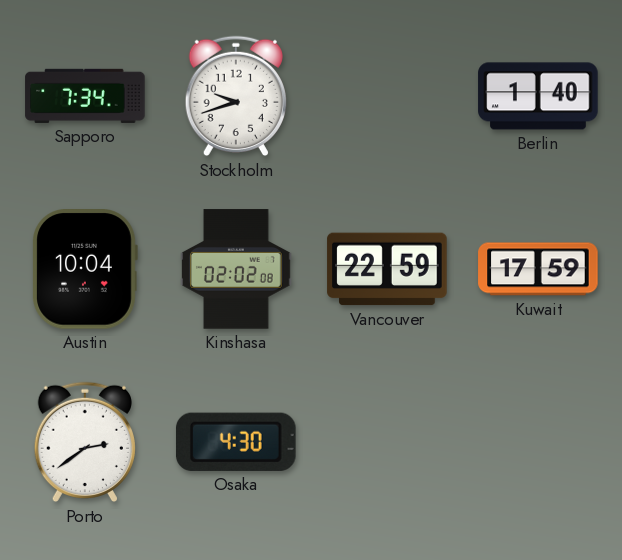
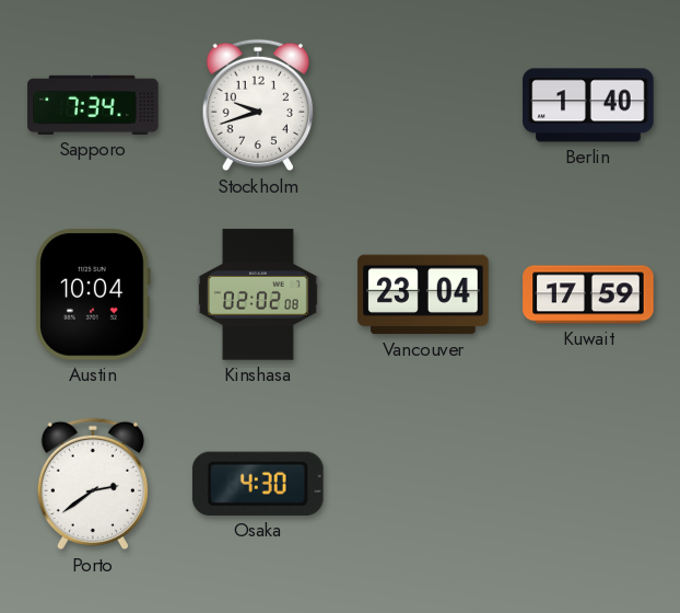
Vancouver: 22:59 -> 23:04
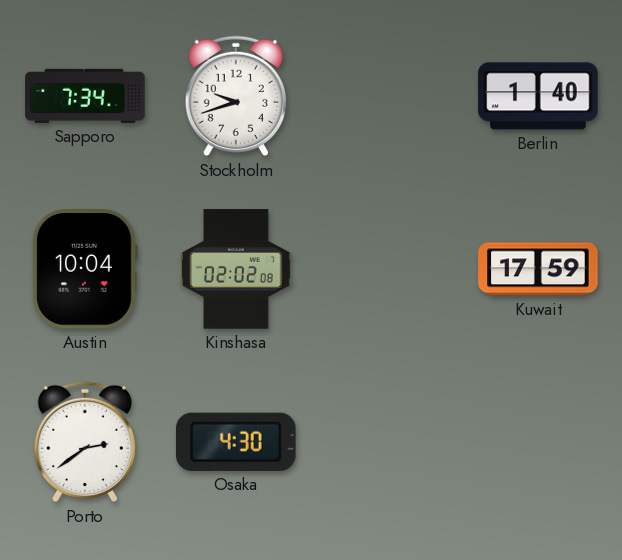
Vancouver: 23:04 -> none
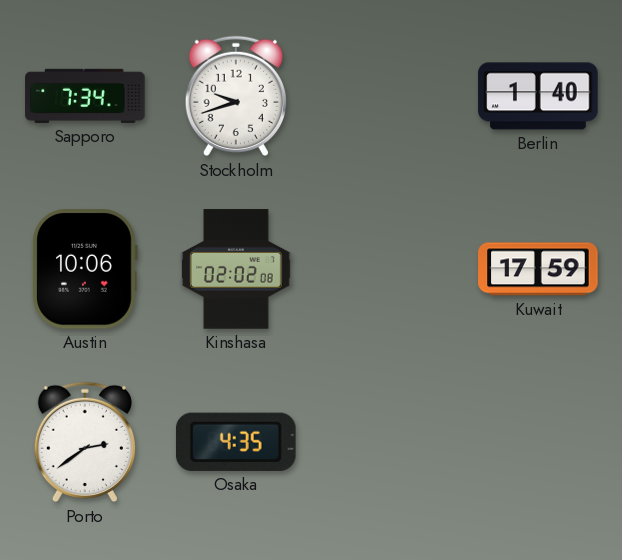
Austin: 10:04 -> 10:06
Osaka: 4:30 -> 4:35
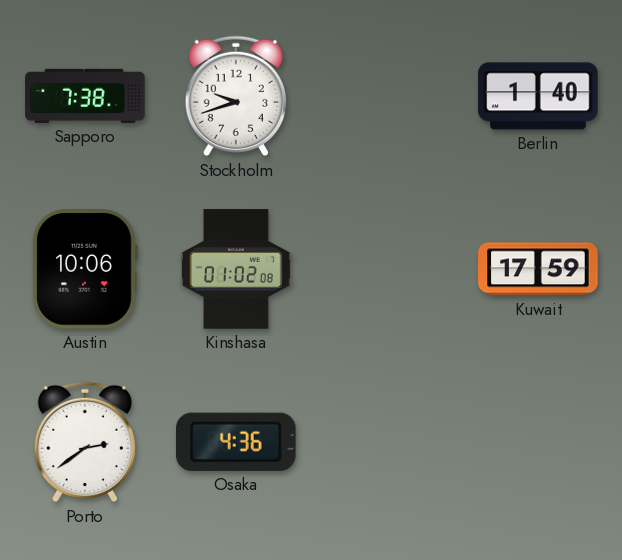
Sapporo: 7:34 -> 7:38
Kinshasa: 02:02 -> 01:02
Osaka: 4:35 -> 4:36
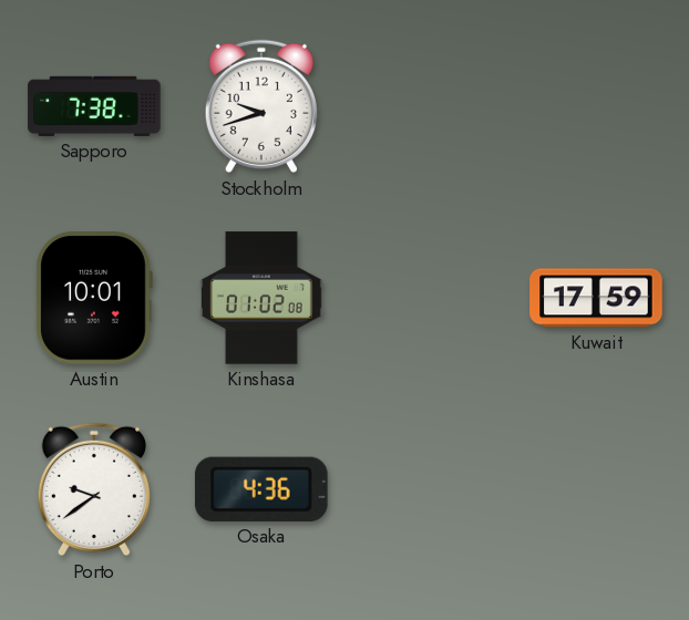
Berlin: 1:40 -> none
Austin: 10:06 -> 10:01
Porto: 2:39 -> 9:39
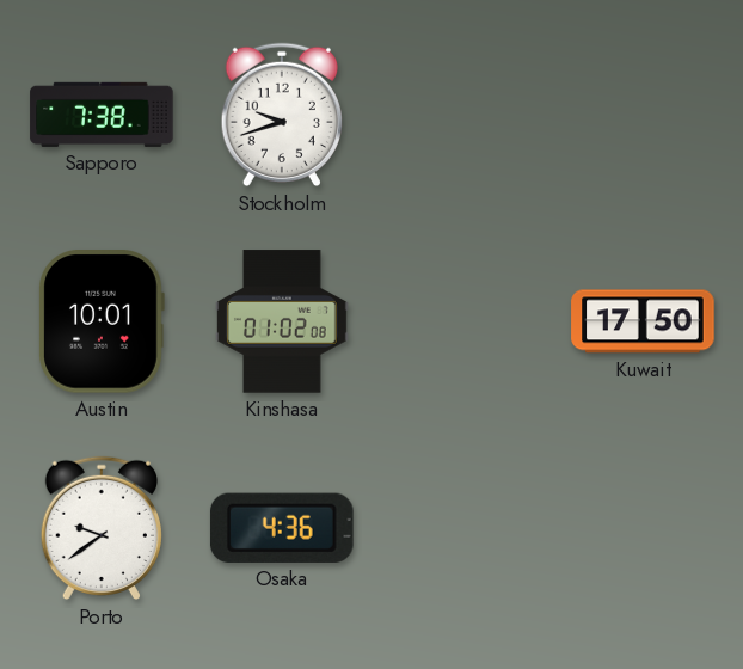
Kuwait: 17:59 -> 17:50
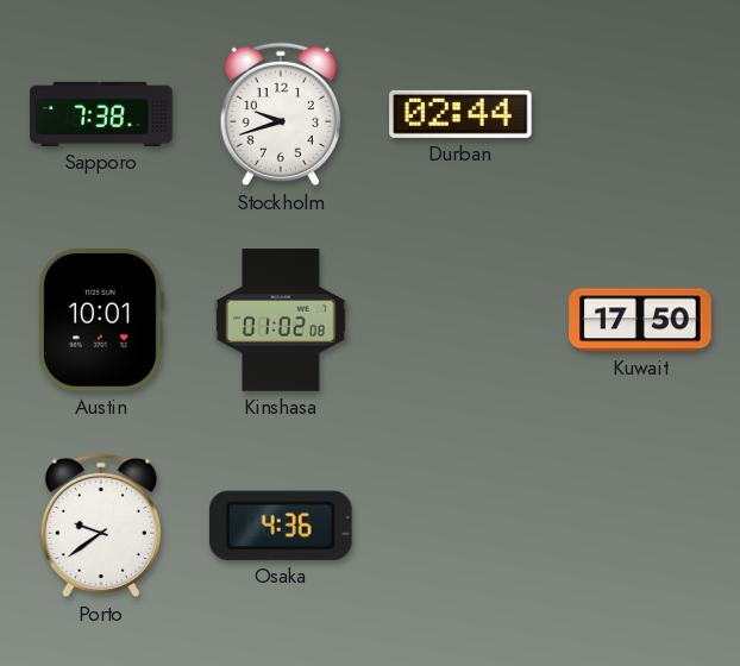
Durban: none -> 02:44
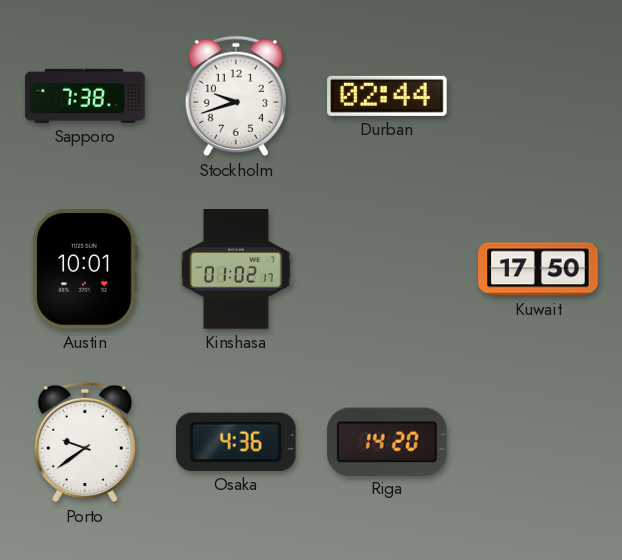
Kinshasa: 01:02:08 -> 01:02:17
Riga: none -> 14:20
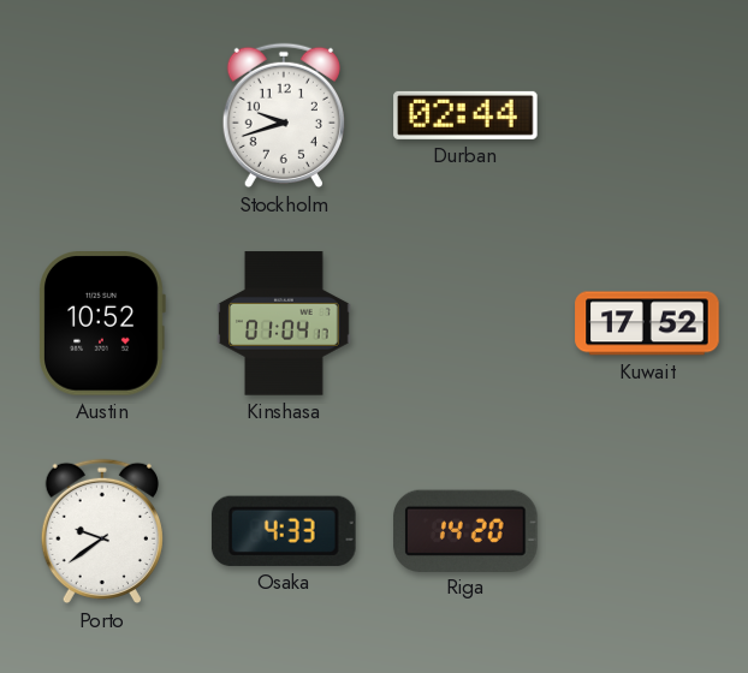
Sapporo: 7:38 -> none
Austin: 10:01 -> 10:52
Kinshasa: 01:02 -> 01:04
Kuwait: 17:50 -> 17:52
Osaka: 4:36 -> 4:33
